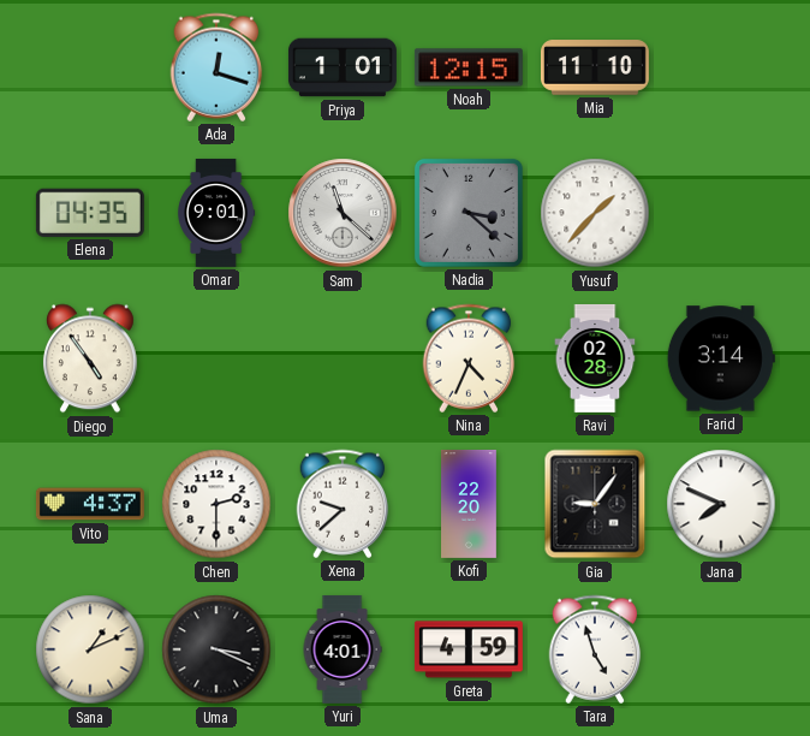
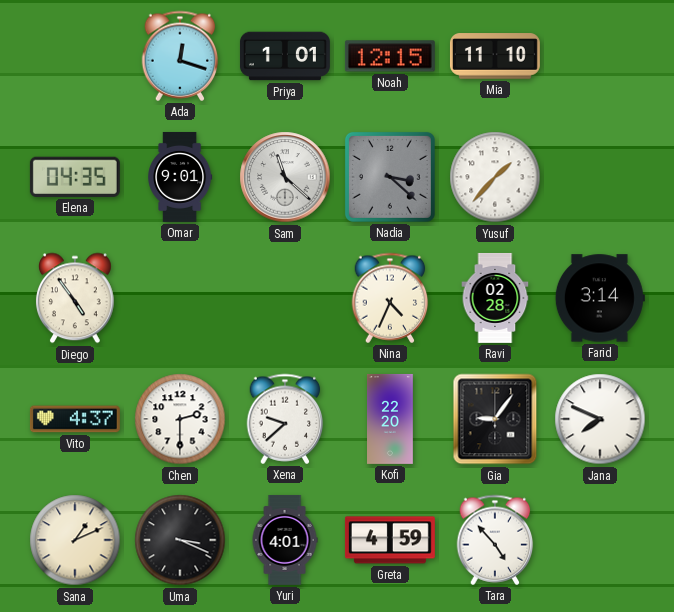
Tara: 4:57 -> 4:53
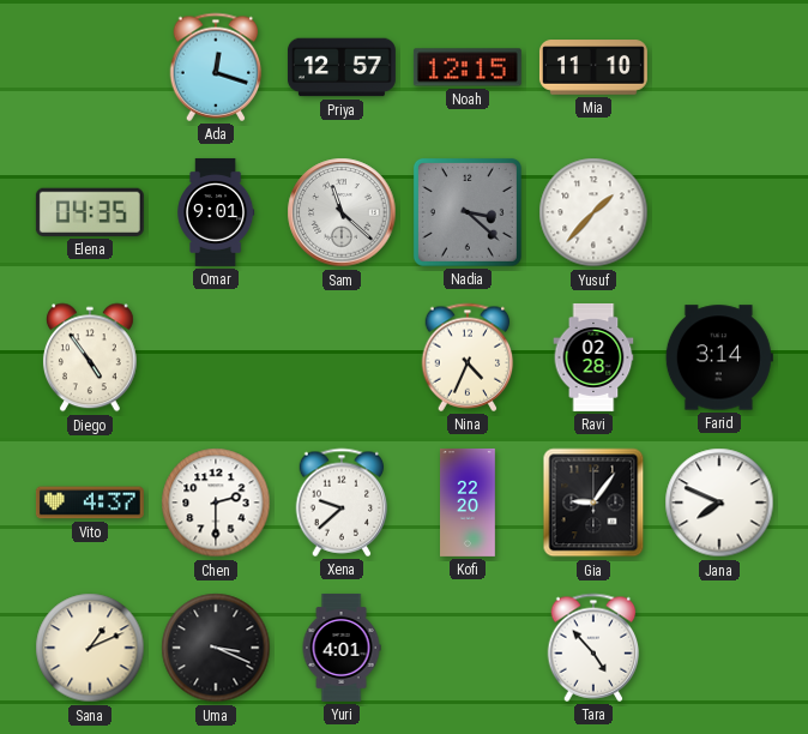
Priya: 1:01 -> 12:57
Greta: 4:59 -> none
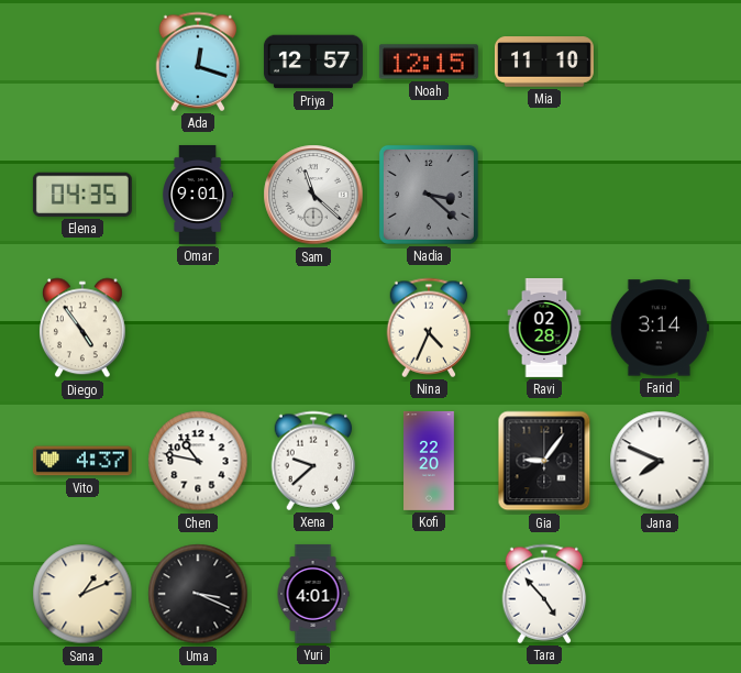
Yusuf: 1:37 -> none
Chen: 2:30 -> 10:47
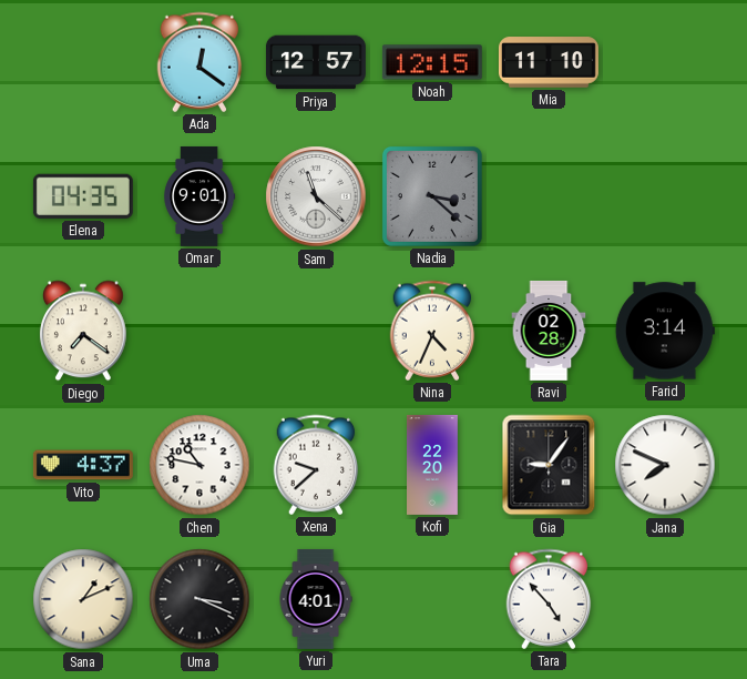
Ada: 12:18 -> 12:21
Diego: 4:54 -> 7:21
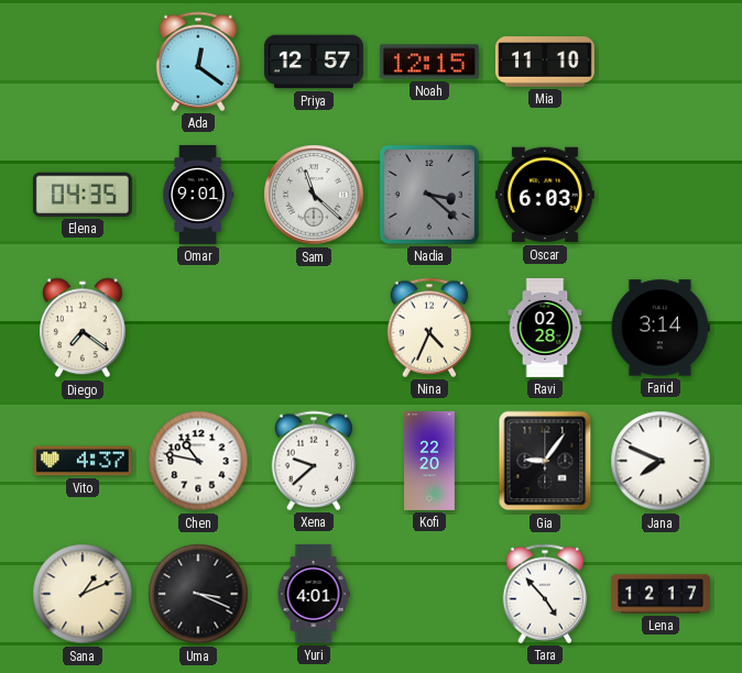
Oscar: none -> 6:03
Lena: none -> 12:17
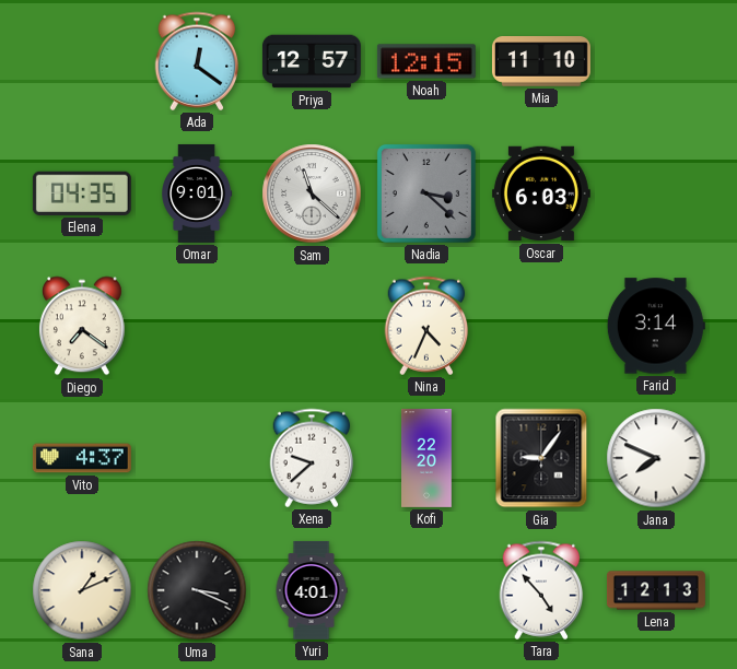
Ravi: 02:28 -> none
Chen: 10:47 -> none
Lena: 12:17 -> 12:13
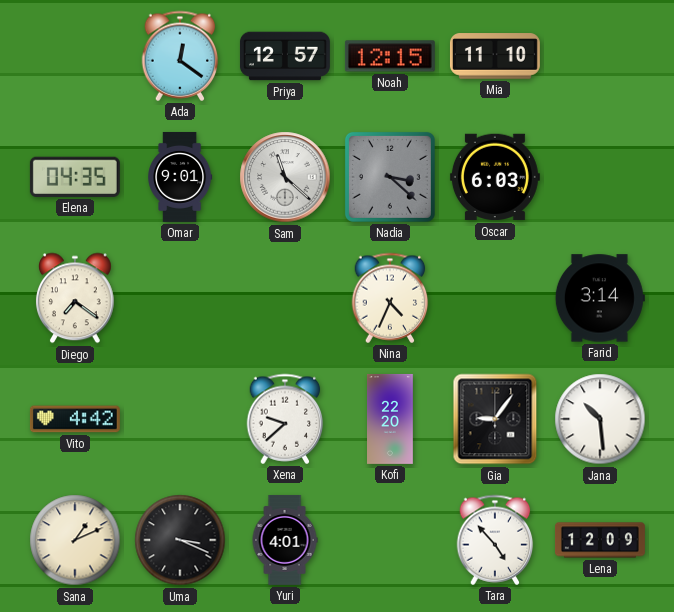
Vito: 4:37 -> 4:42
Jana: 7:49 -> 10:29
Lena: 12:13 -> 12:09
